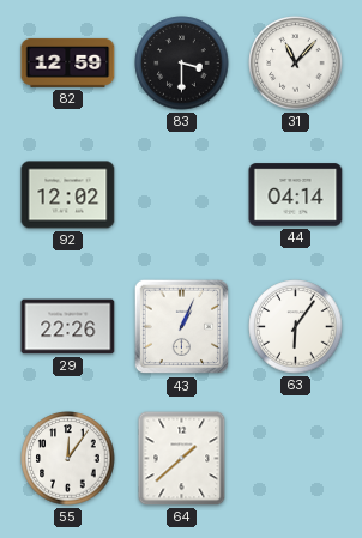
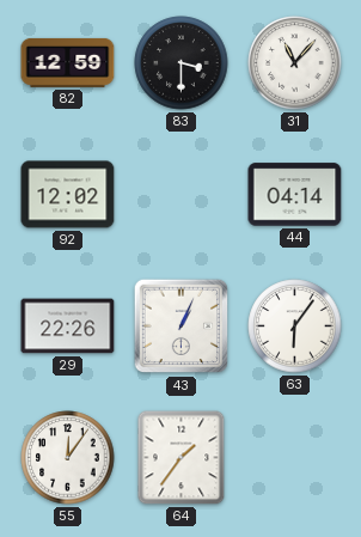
64: 1:38 -> 1:36
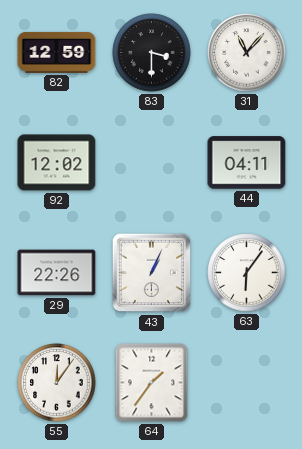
44: 04:14 -> 04:11
